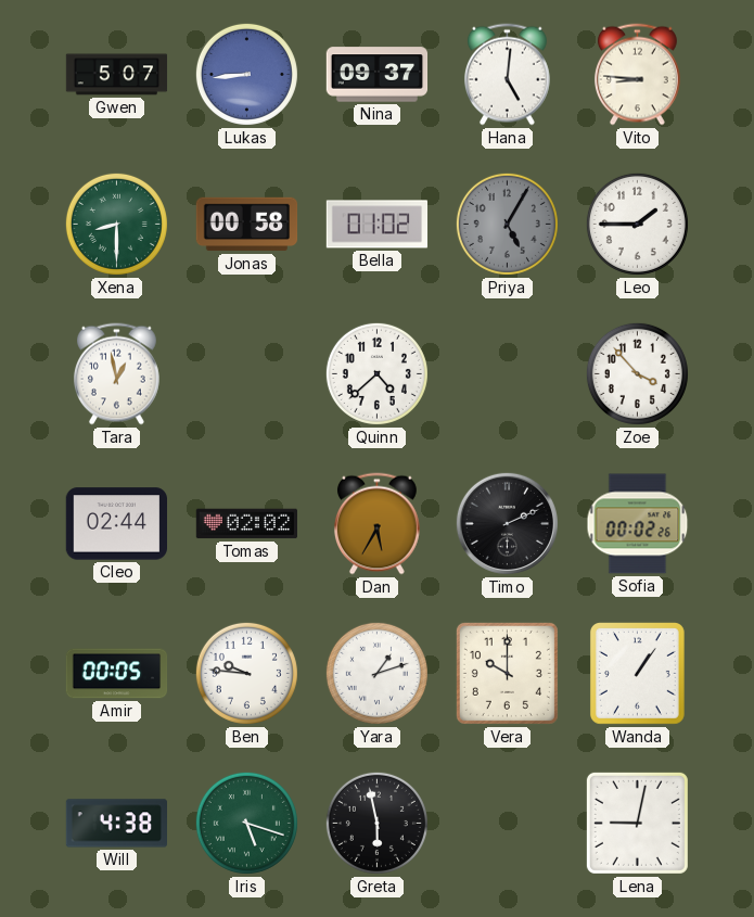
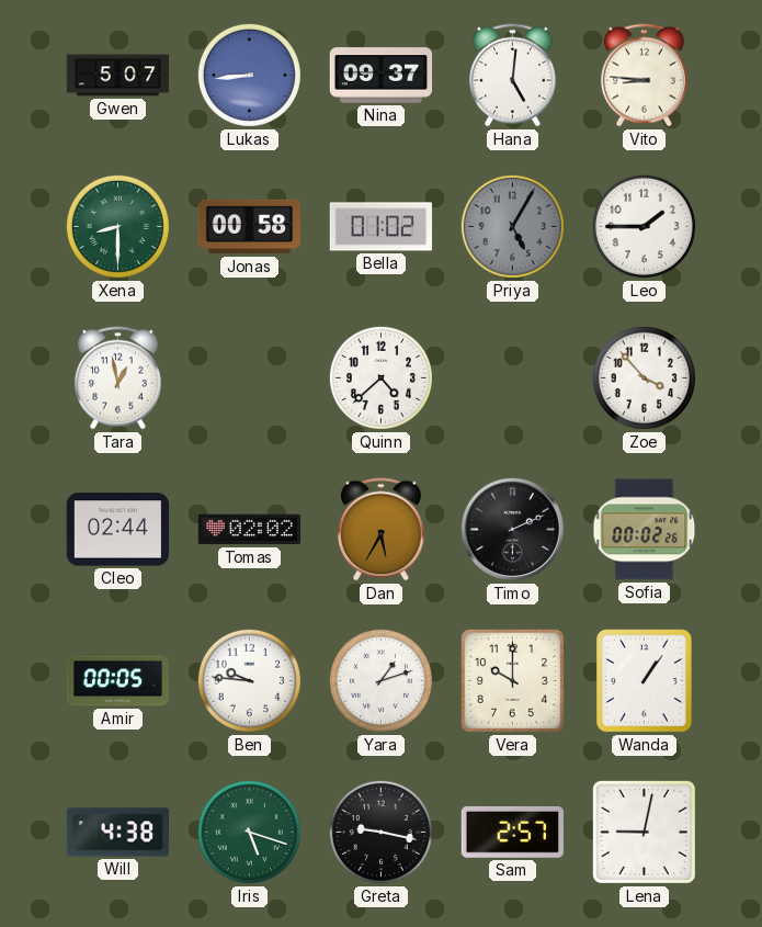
Greta: 5:58 -> 9:17
Sam: none -> 2:57
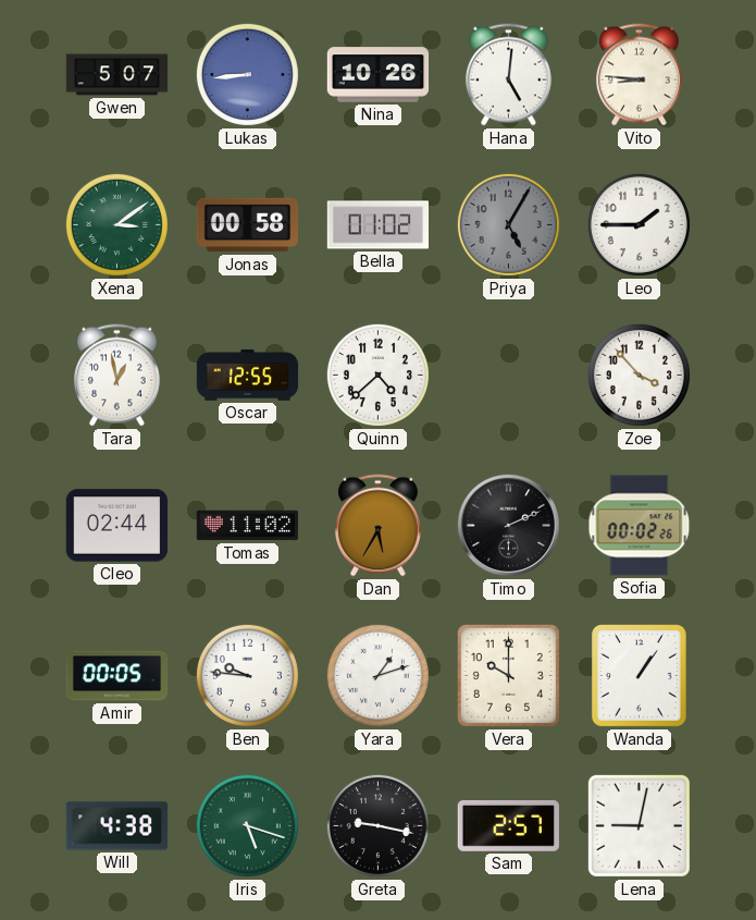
Nina: 09:37 -> 10:26
Xena: 8:30 -> 3:09
Oscar: none -> 12:55
Tomas: 02:02 -> 11:02
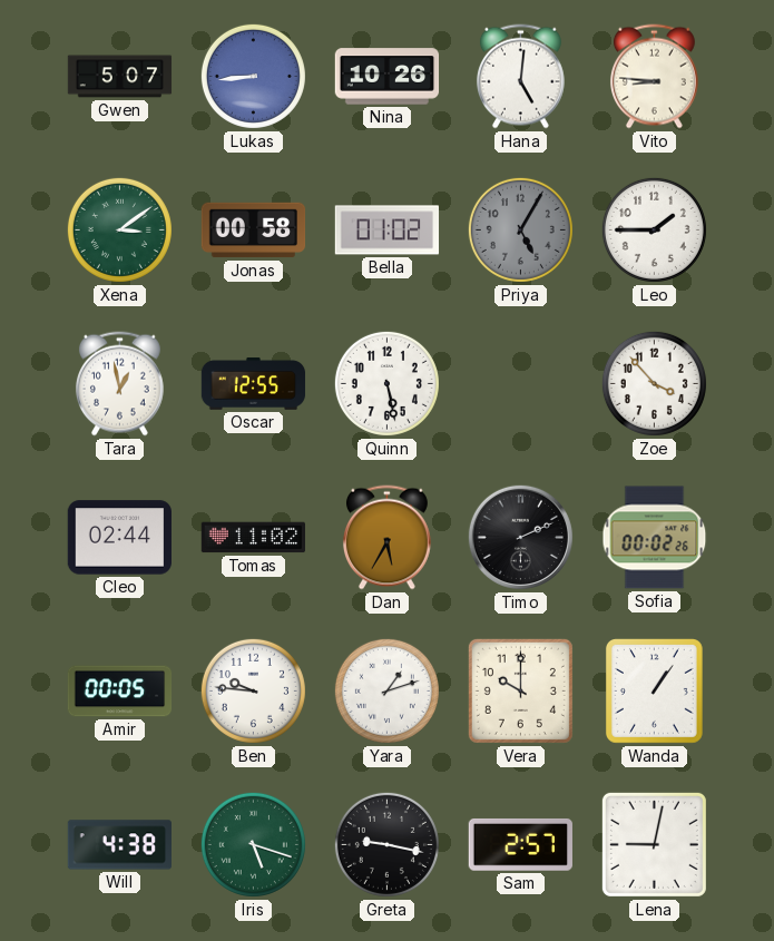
Quinn: 4:38 -> 5:28
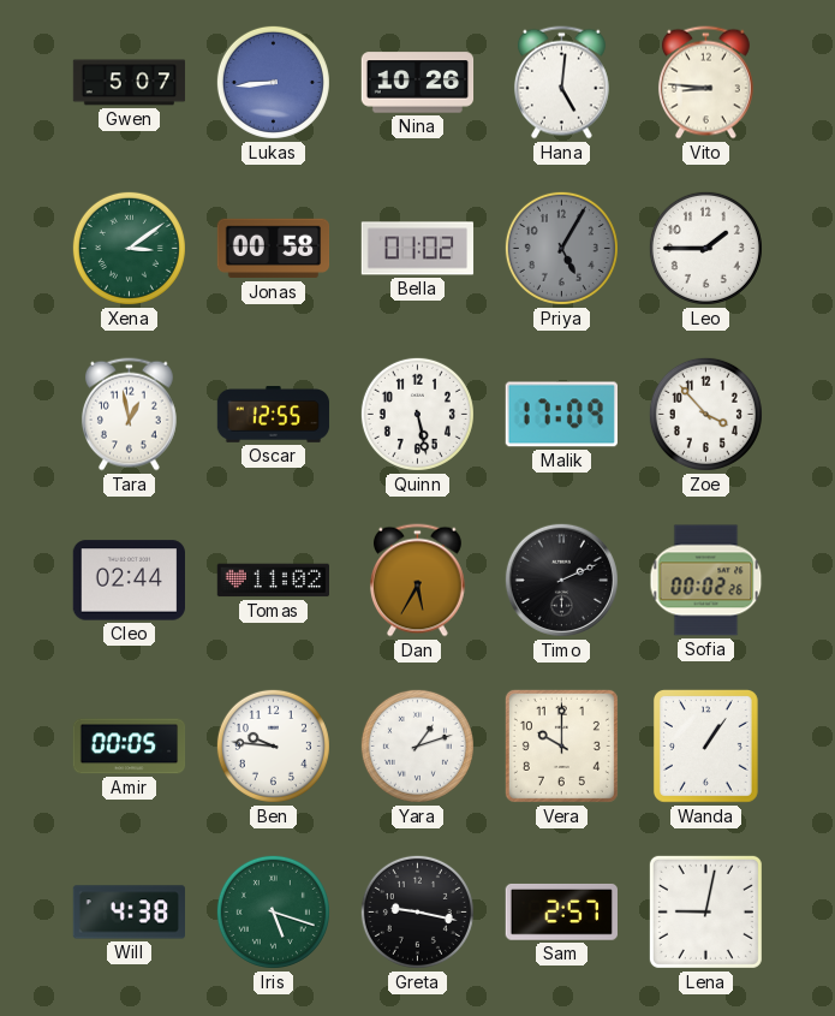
Malik: none -> 17:09
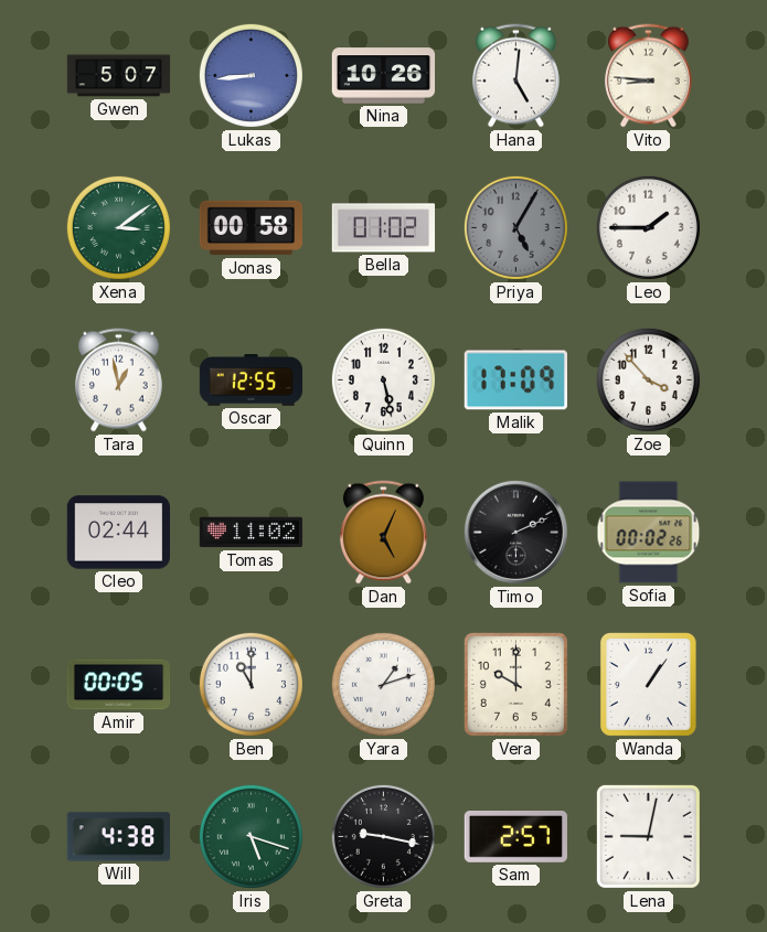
Dan: 5:35 -> 5:04
Ben: 9:46 -> 11:00
